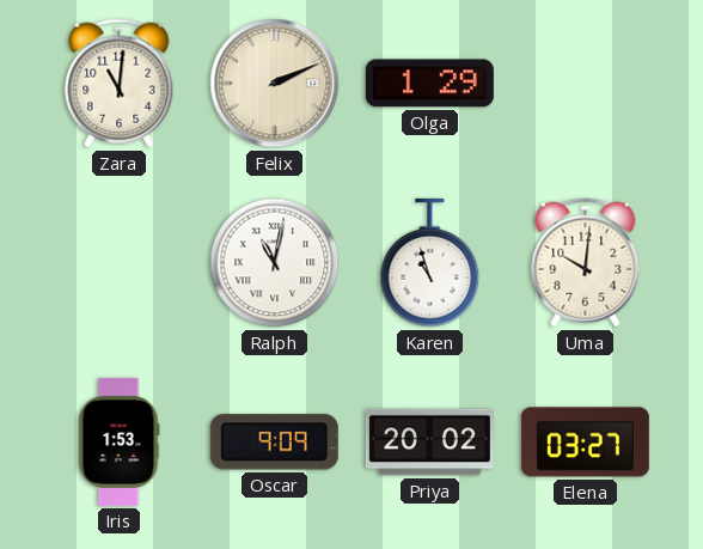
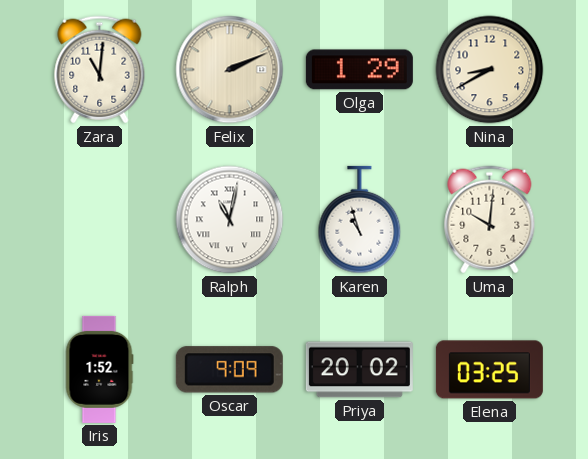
Nina: none -> 8:40
Iris: 1:53 -> 1:52
Elena: 03:27 -> 03:25
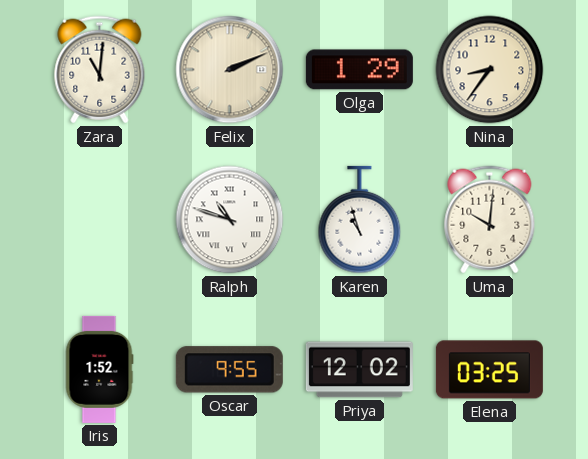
Nina: 8:40 -> 8:36
Ralph: 11:02 -> 10:48
Oscar: 9:09 -> 9:55
Priya: 20:02 -> 12:02
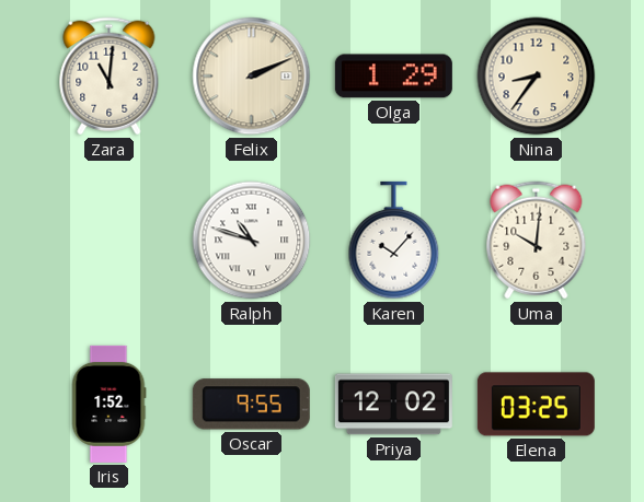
Karen: 10:57 -> 10:07
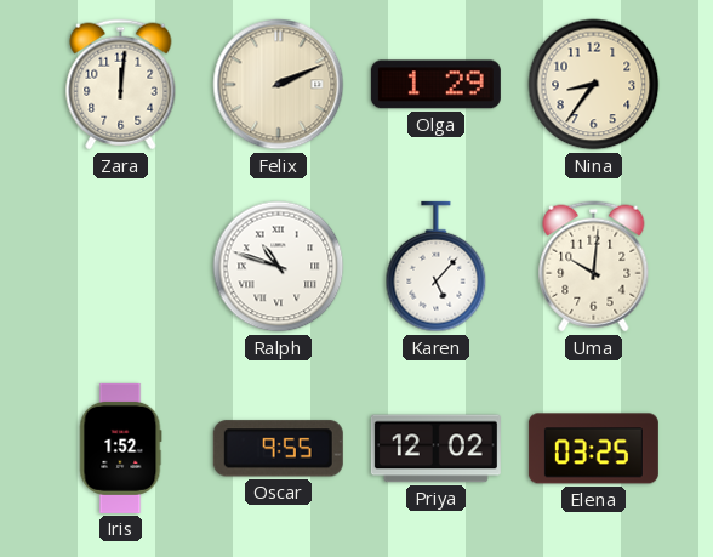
Zara: 11:01 -> 12:01
Karen: 10:07 -> 5:07
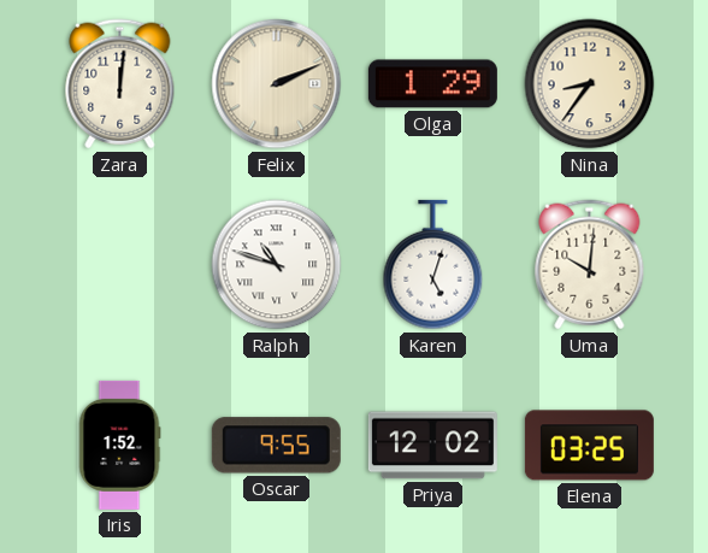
Karen: 5:07 -> 5:03
